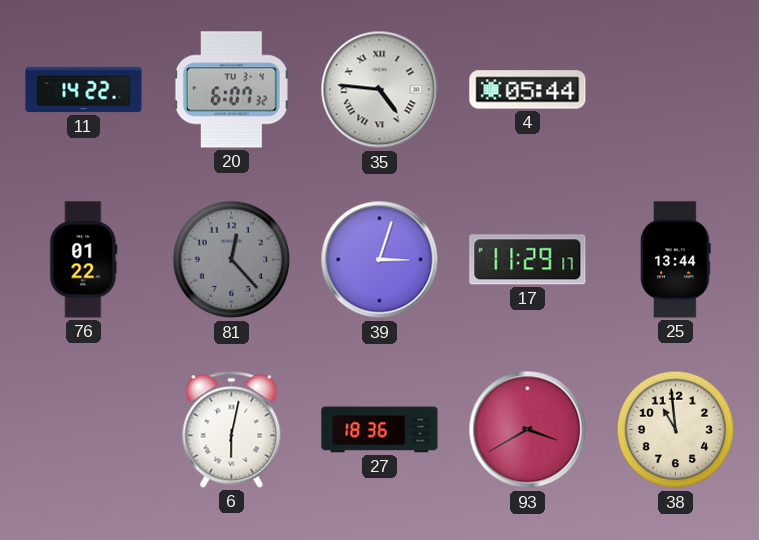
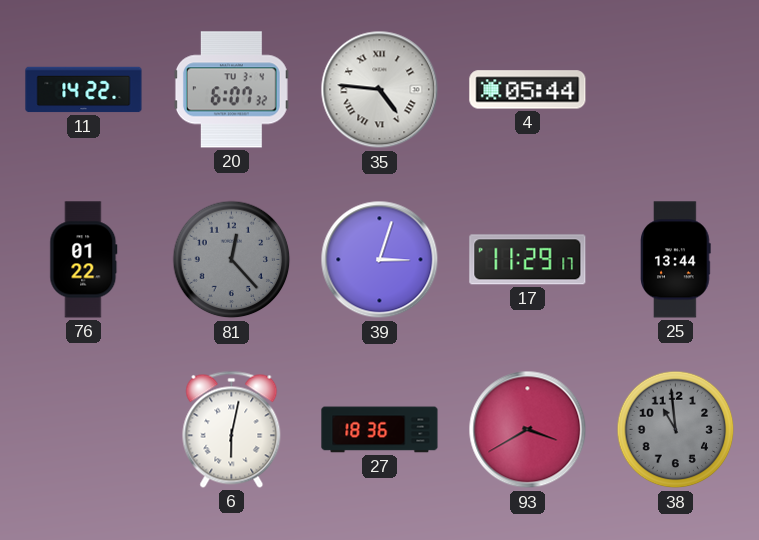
38 dial: cream -> grey
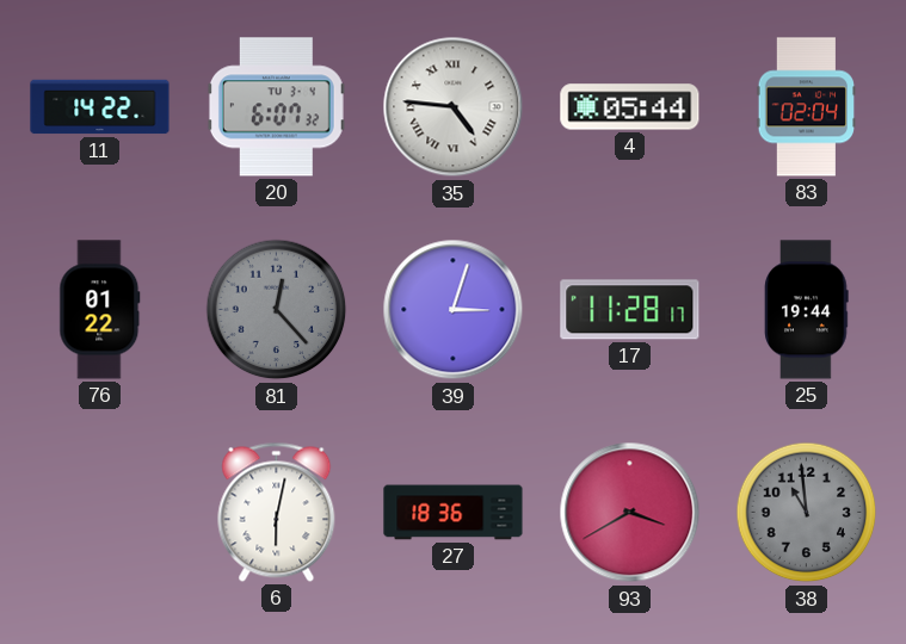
83: none -> 02:04
17: 11:29 -> 11:28
25: 13:44 -> 19:44
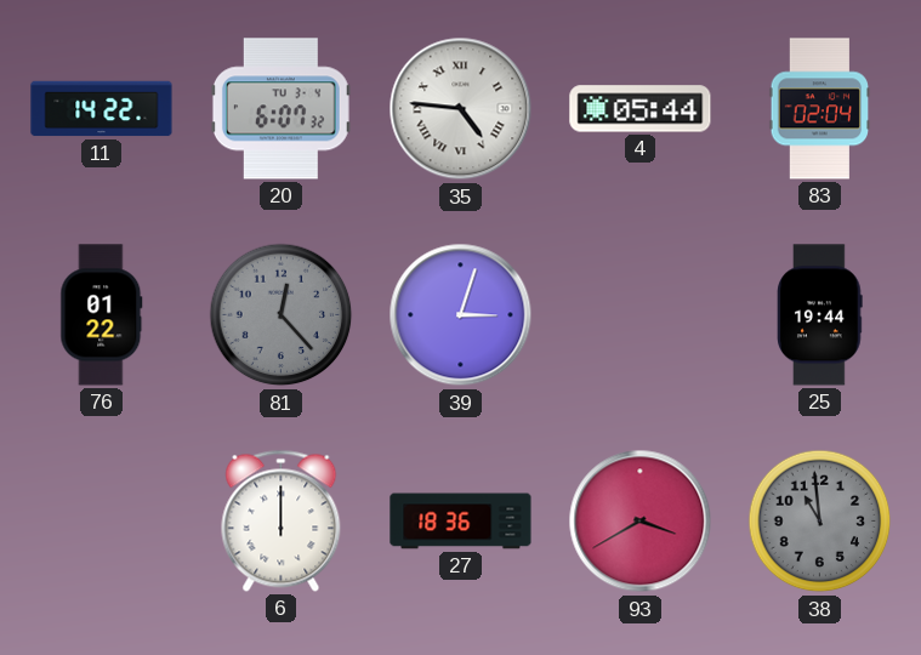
17: 11:28 -> none
6: 6:02 -> 12:00
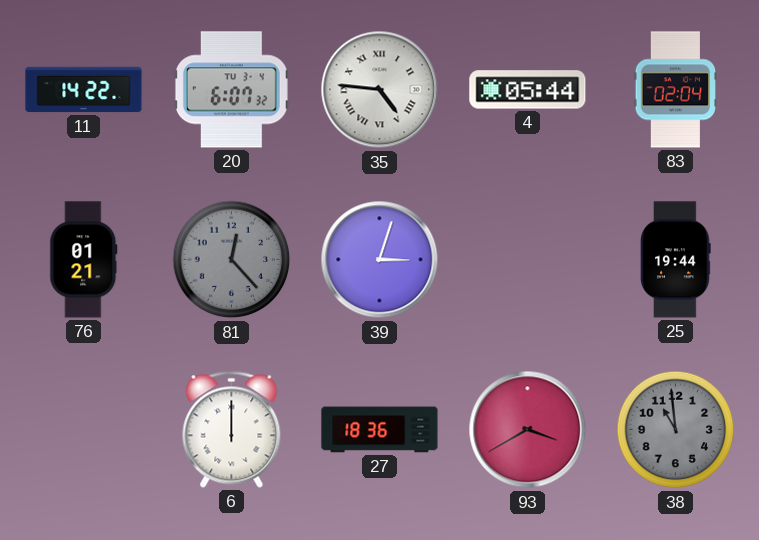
76: 01:22 -> 01:21
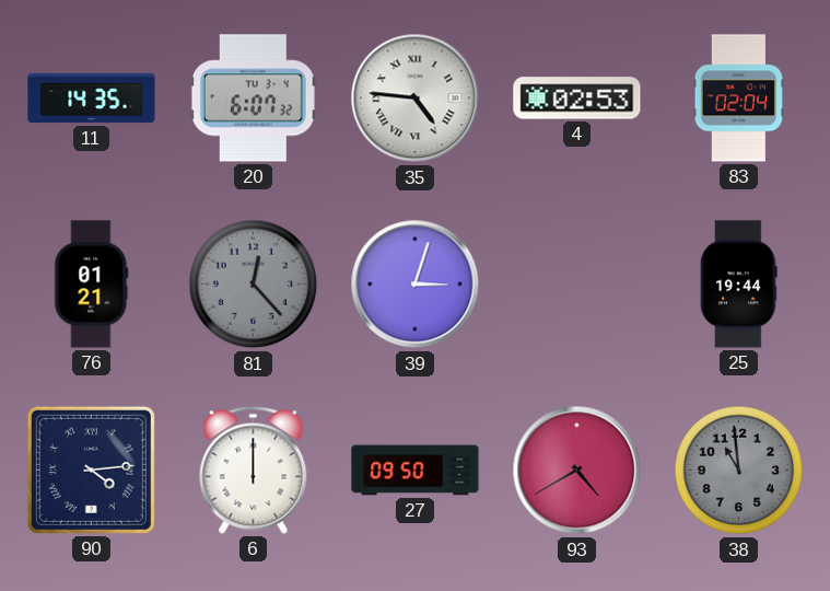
11: 14:22 -> 14:35
4: 05:44 -> 02:53
90: none -> 4:14
27: 18:36 -> 09:50
93: 3:40 -> 4:40
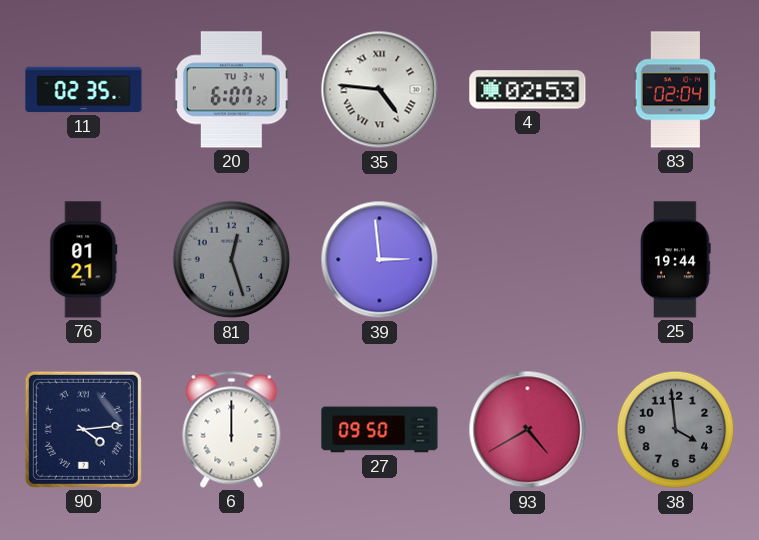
11: 14:35 -> 02:35
81: 12:23 -> 12:27
39: 3:03 -> 2:59
38: 10:59 -> 3:59
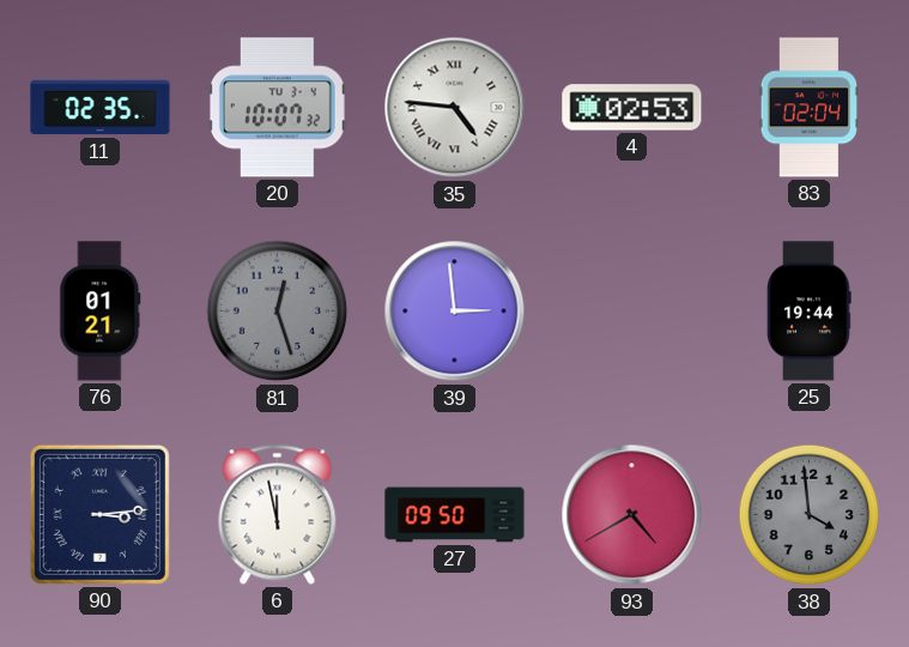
20: 6:07 -> 10:07
90: 4:14 -> 3:14
6: 12:00 -> 11:58
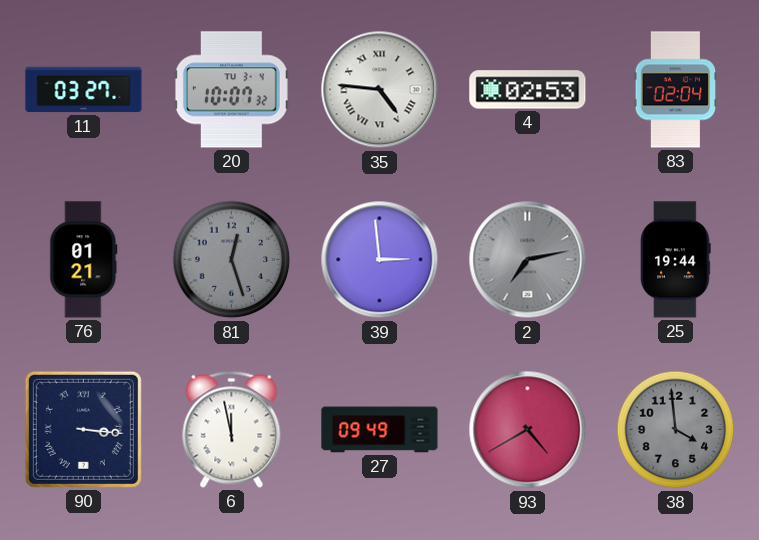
11: 02:35 -> 03:27
2: none -> 7:13
90: 3:14 -> 3:16
27: 09:50 -> 09:49
